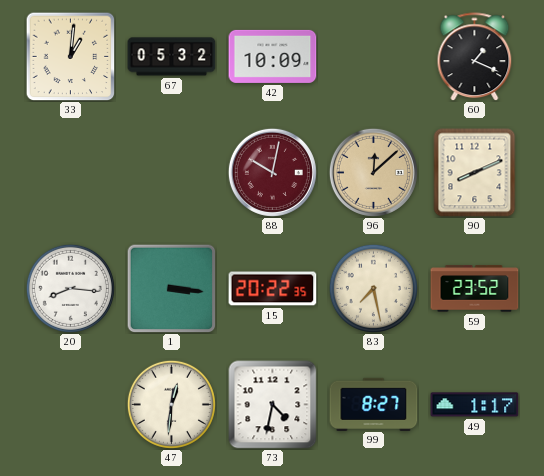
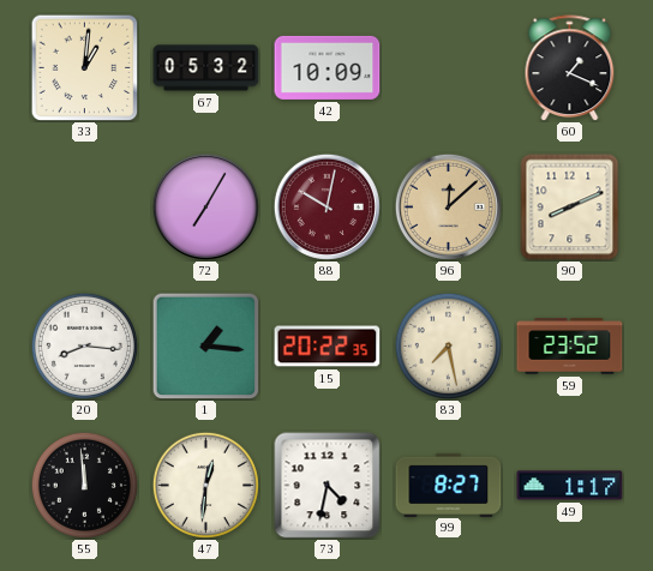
72: none -> 7:05
1: 3:16 -> 1:16
55: none -> 11:59
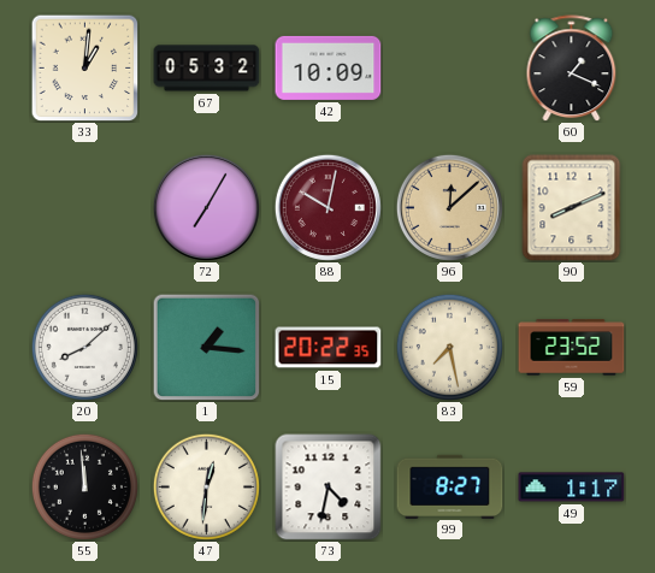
20: 8:16 -> 8:08
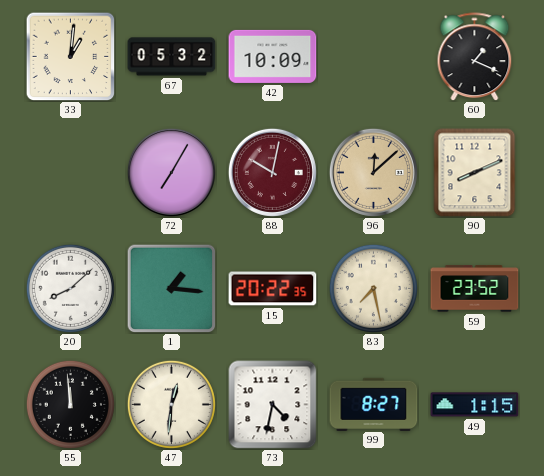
49: 1:17 -> 1:15
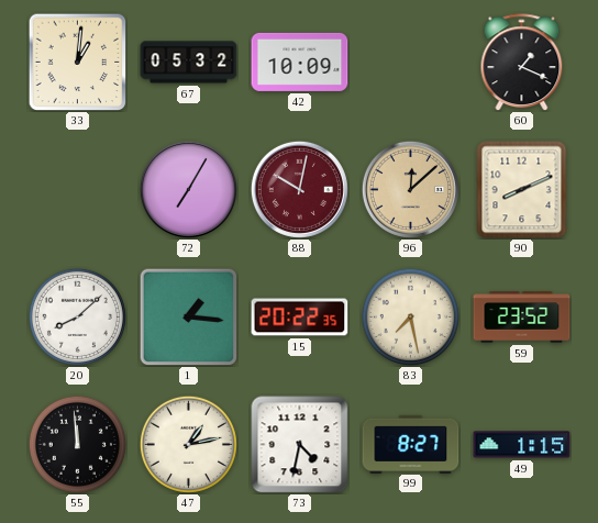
47: 12:31 -> 1:13
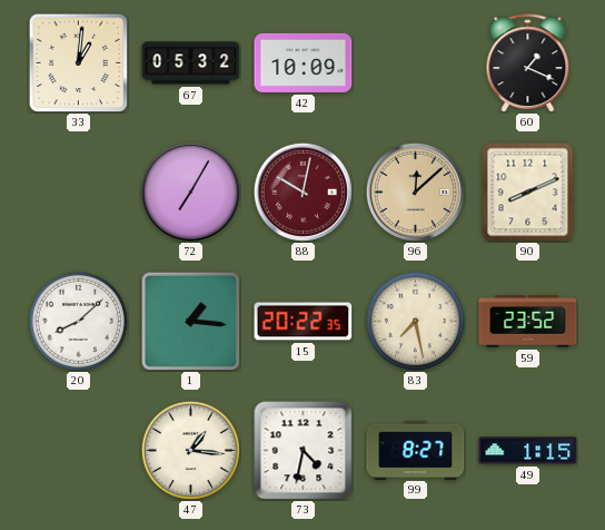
55: 11:59 -> none
47: 1:13 -> 1:16
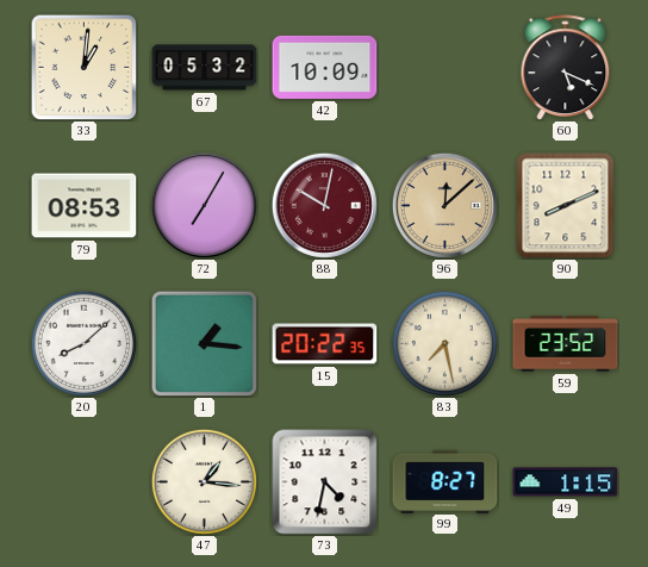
60: 1:19 -> 5:19
79: none -> 08:53
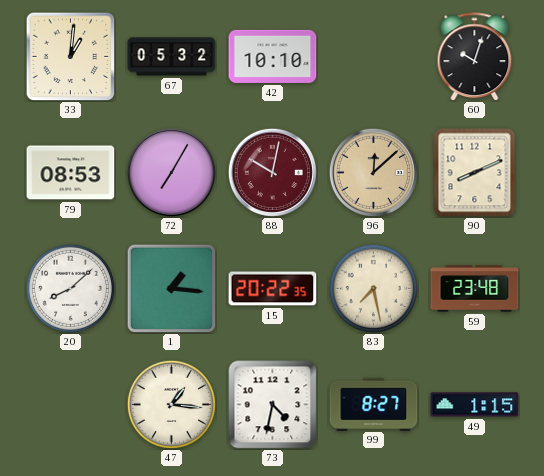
42: 10:09 -> 10:10
60: 5:19 -> 10:03
59: 23:52 -> 23:48
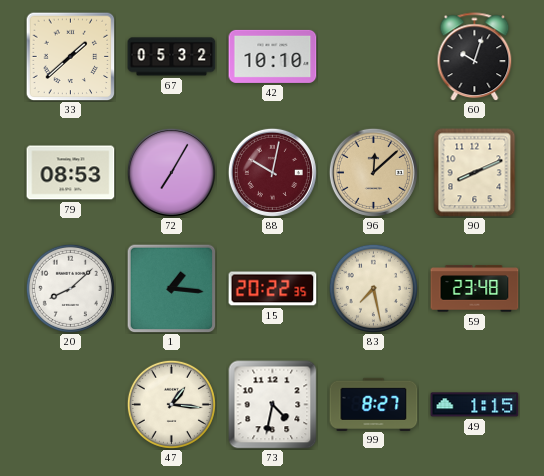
33: 1:01 -> 1:38
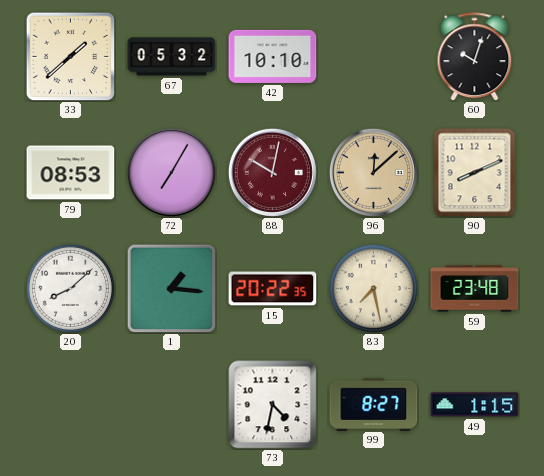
47: 1:16 -> none
